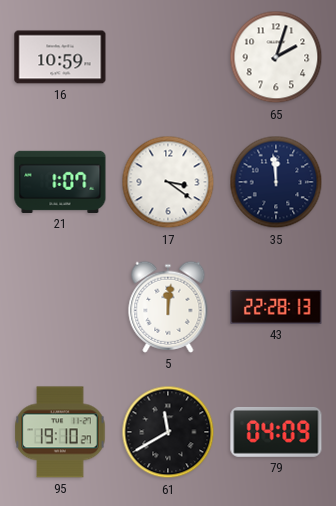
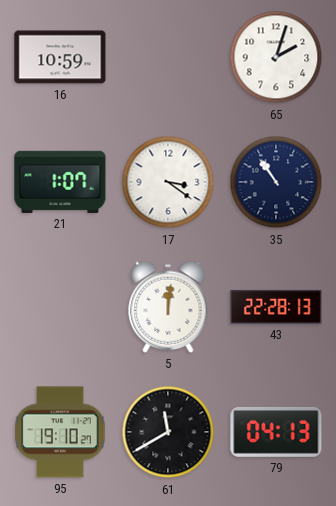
35: 11:59 -> 10:54
79: 04:09 -> 04:13
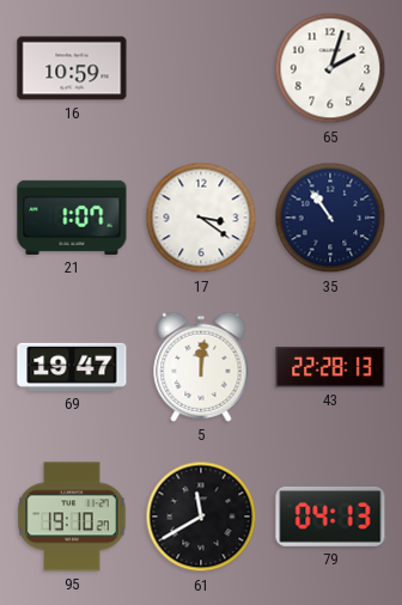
69: none -> 19:47
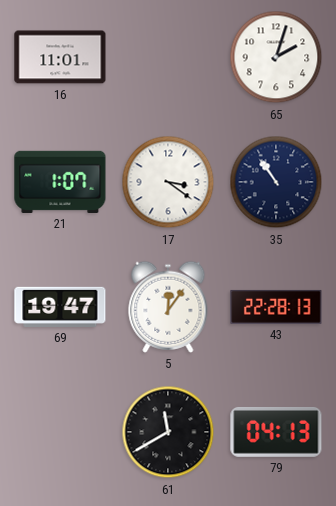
16: 10:59 -> 11:01
5: 12:01 -> 12:06
95: 19:10 -> none
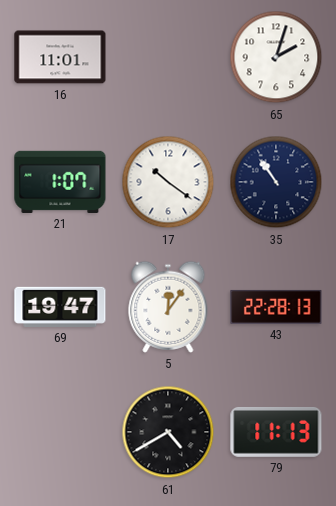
17: 3:21 -> 10:21
61: 11:40 -> 4:40
79: 04:13 -> 11:13
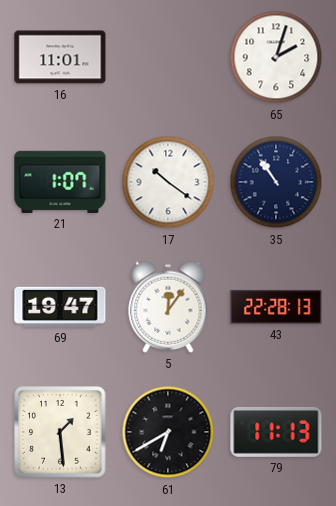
13: none -> 1:29
61: 4:40 -> 6:40
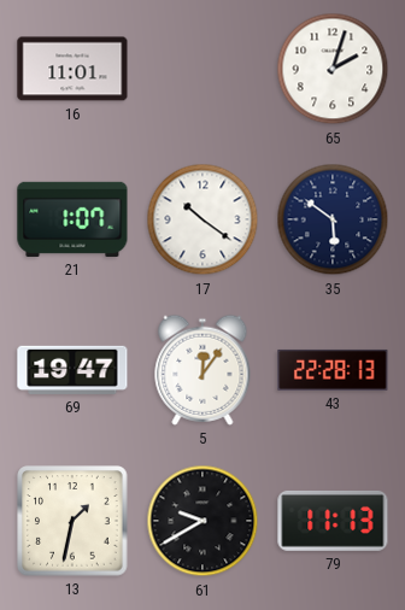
35: 10:54 -> 5:51
13: 1:29 -> 1:32
61: 6:40 -> 9:40
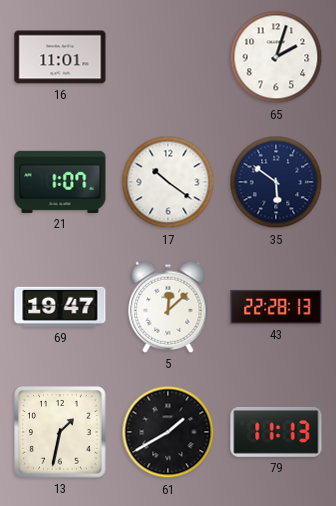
5: 12:06 -> 12:08
61: 9:40 -> 1:40
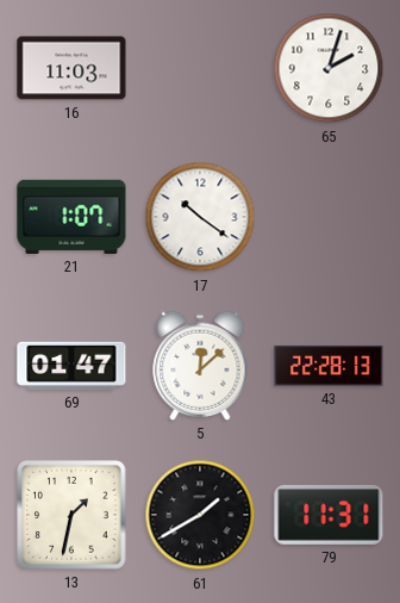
16: 11:01 -> 11:03
35: 5:51 -> none
69: 19:47 -> 01:47
79: 11:13 -> 11:31
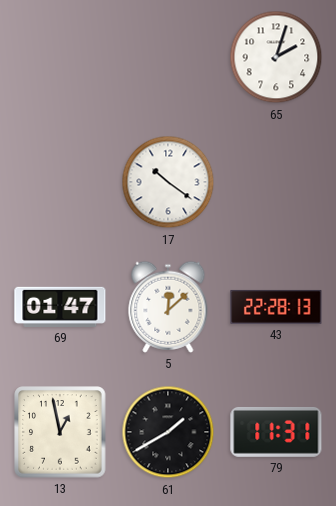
16: 11:03 -> none
21: 1:07 -> none
13: 1:32 -> 12:58
